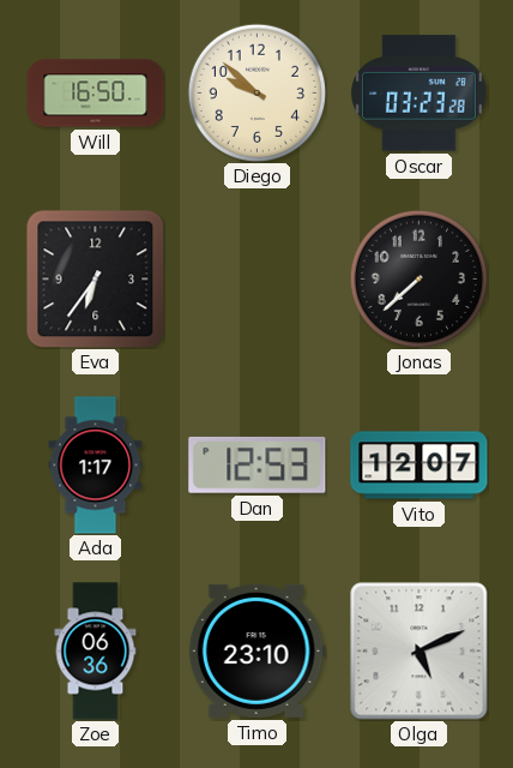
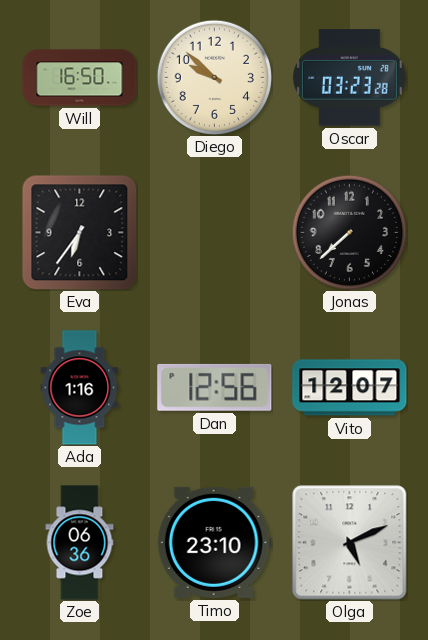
Ada: 1:17 -> 1:16
Dan: 12:53 -> 12:56
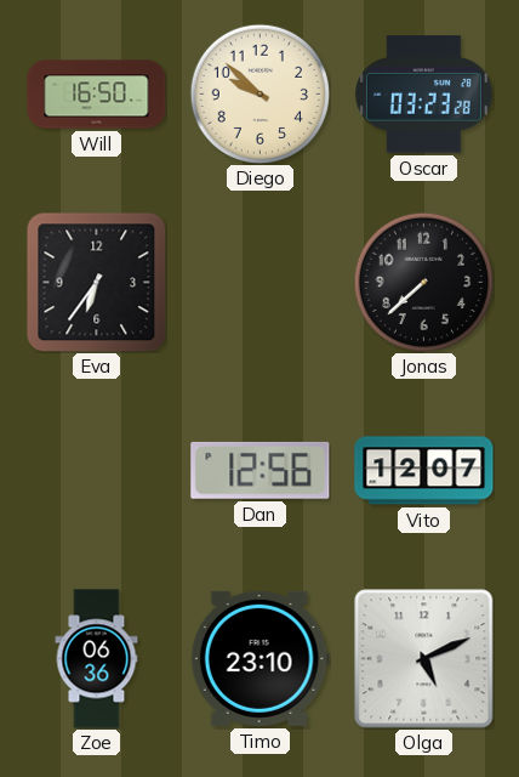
Ada: 1:16 -> none
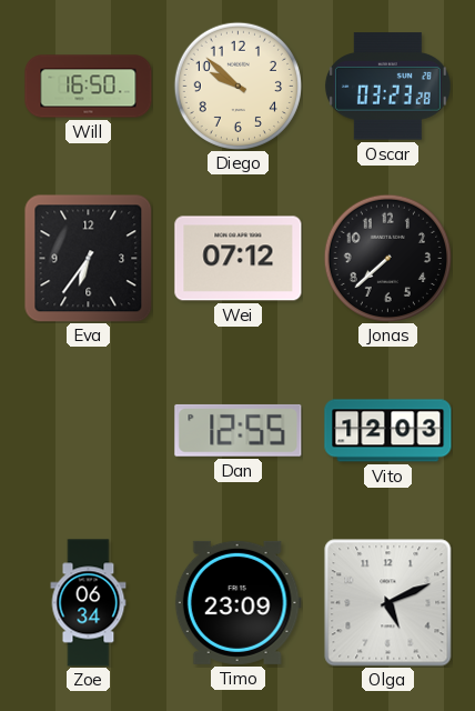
Wei: none -> 07:12
Dan: 12:56 -> 12:55
Vito: 12:07 -> 12:03
Zoe: 06:36 -> 06:34
Timo: 23:10 -> 23:09
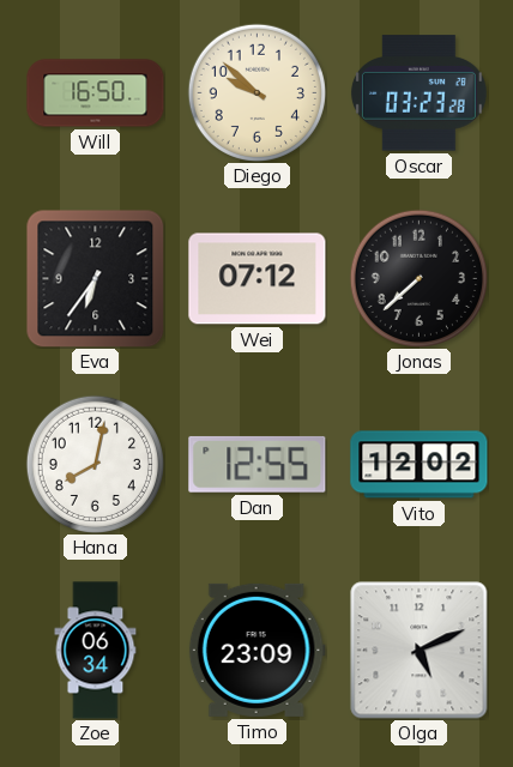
Hana: none -> 8:02
Vito: 12:03 -> 12:02
